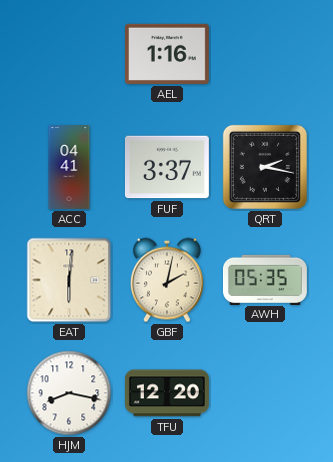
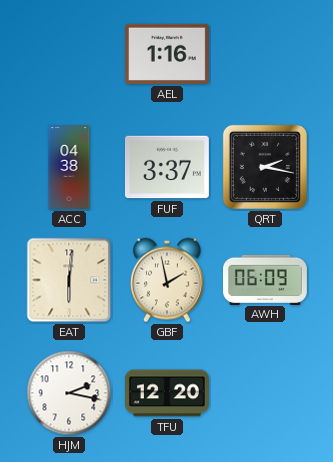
ACC: 04:41 -> 04:38
GBF: 2:02 -> 1:58
AWH: 05:35 -> 06:09
HJM: 8:17 -> 2:17
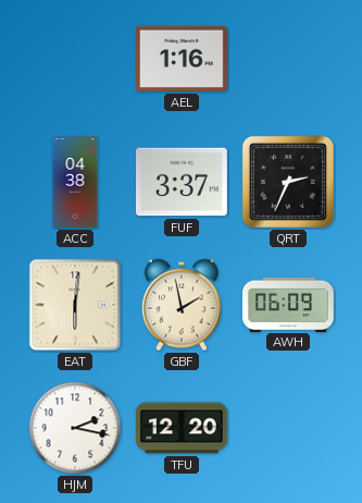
QRT: 2:17 -> 2:34
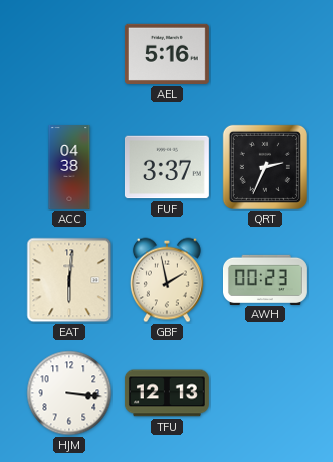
AEL: 1:16 -> 5:16
AWH: 06:09 -> 00:23
HJM: 2:17 -> 3:16
TFU: 12:20 -> 12:13
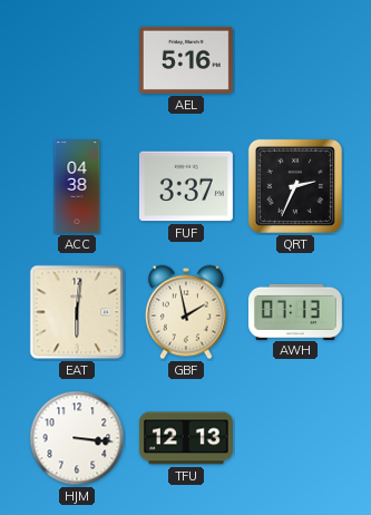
AWH: 00:23 -> 07:13
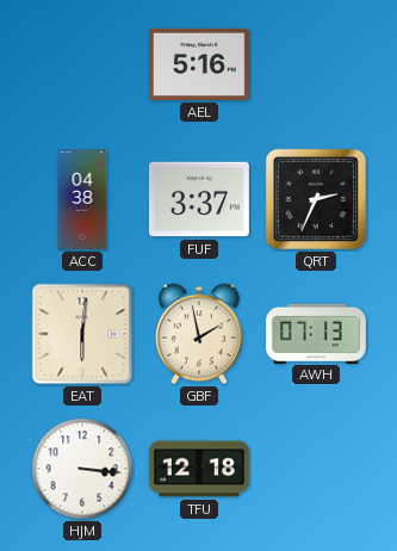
TFU: 12:13 -> 12:18
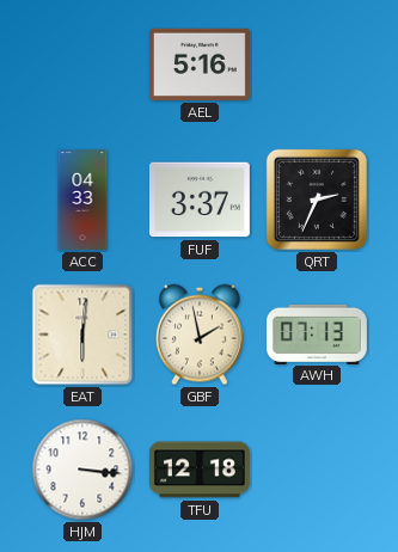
ACC: 04:38 -> 04:33
